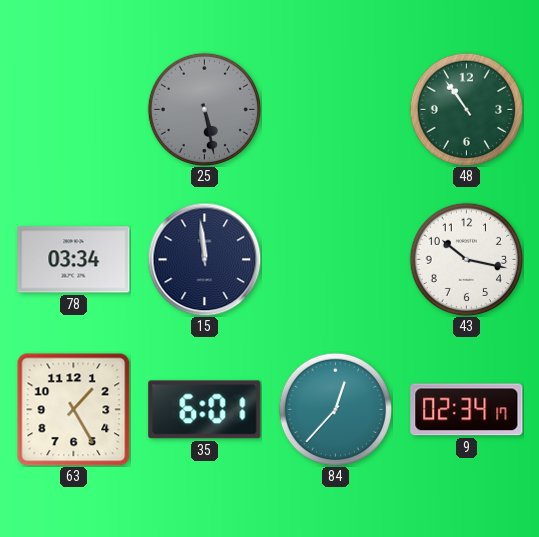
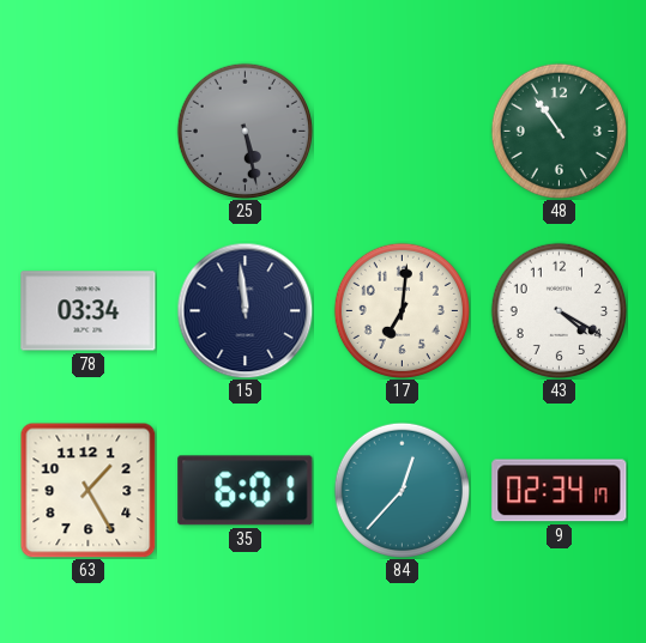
17: none -> 7:01
43: 10:17 -> 4:20
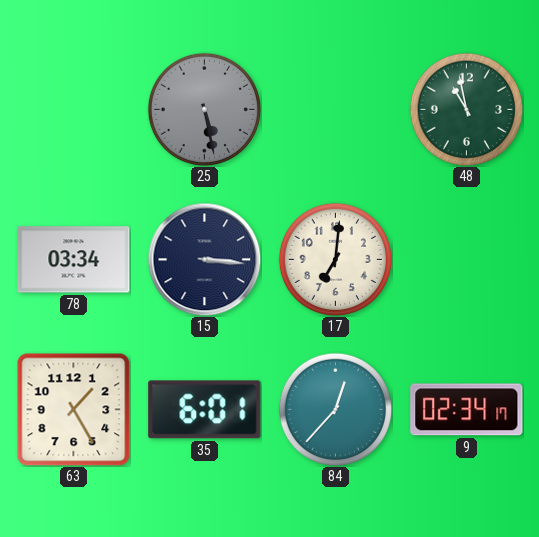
48: 10:54 -> 10:58
15: 11:59 -> 3:16
43: 4:20 -> none
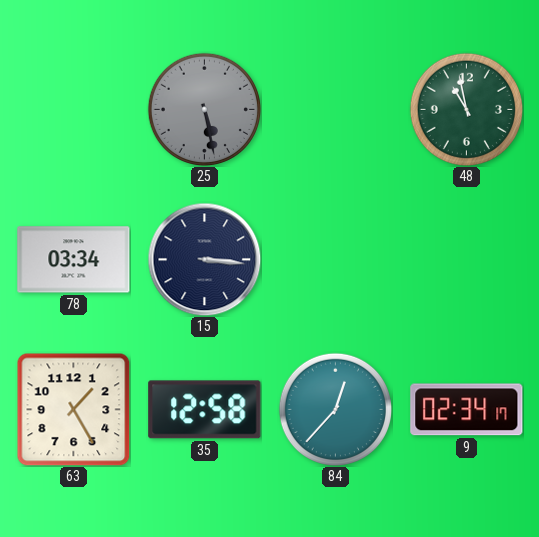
17: 7:01 -> none
35: 6:01 -> 12:58
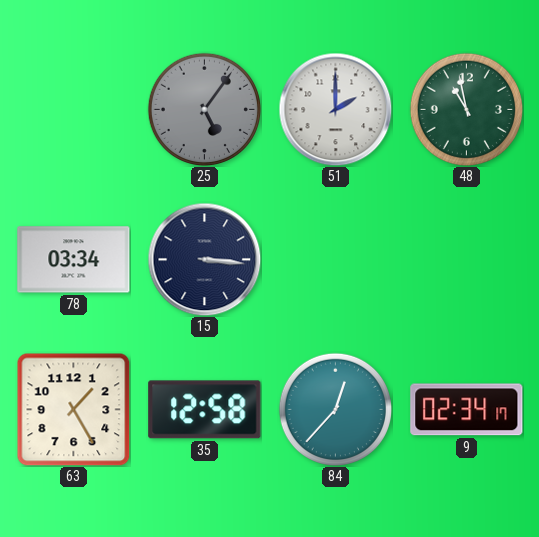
25: 5:28 -> 5:06
51: none -> 2:00
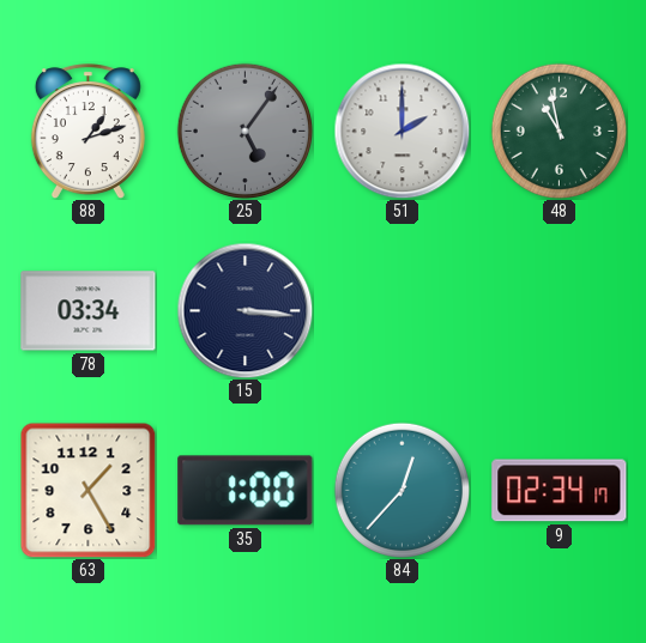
88: none -> 1:12
35: 12:58 -> 1:00
